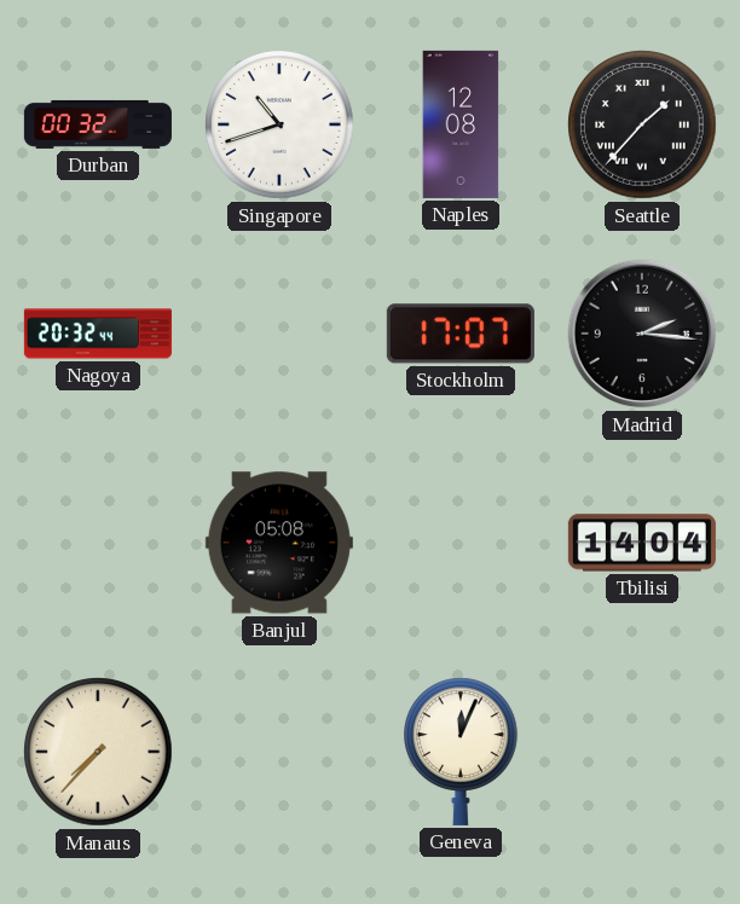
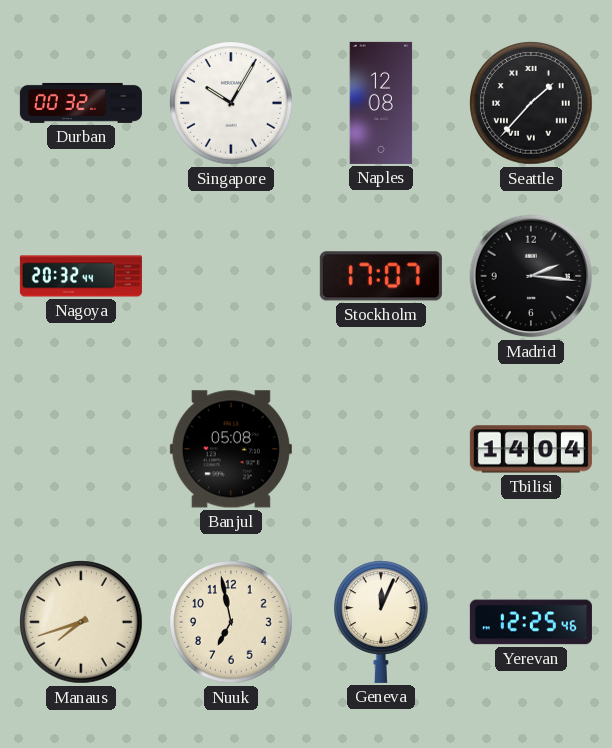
Singapore: 10:42 -> 10:05
Manaus: 7:37 -> 7:42
Nuuk: none -> 6:58
Yerevan: none -> 12:25
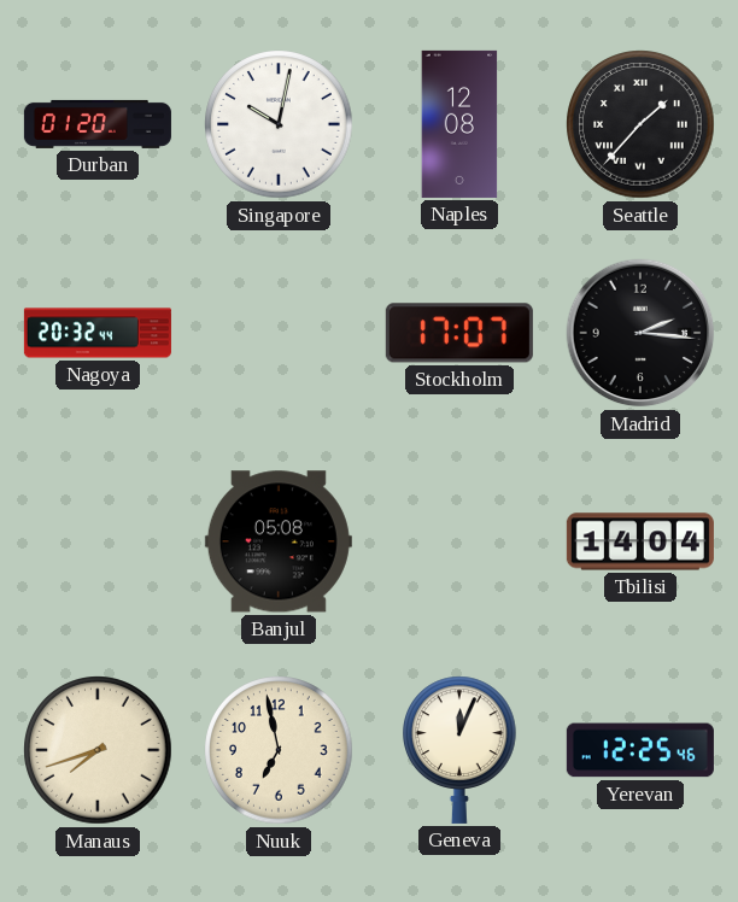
Durban: 00:32 -> 01:20
Singapore: 10:05 -> 10:02
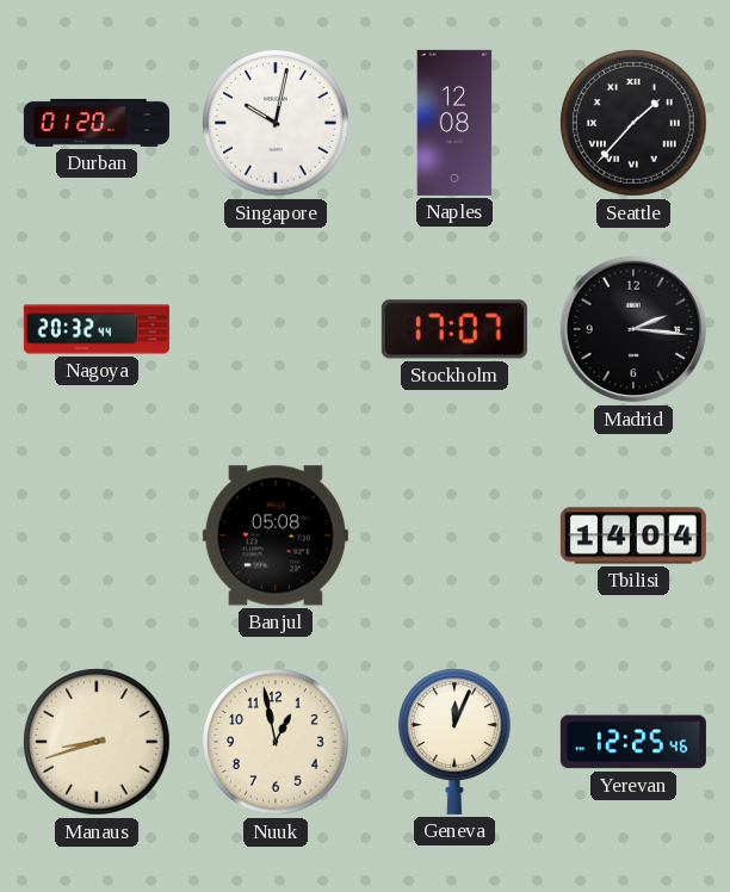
Manaus: 7:42 -> 8:42
Nuuk: 6:58 -> 12:58
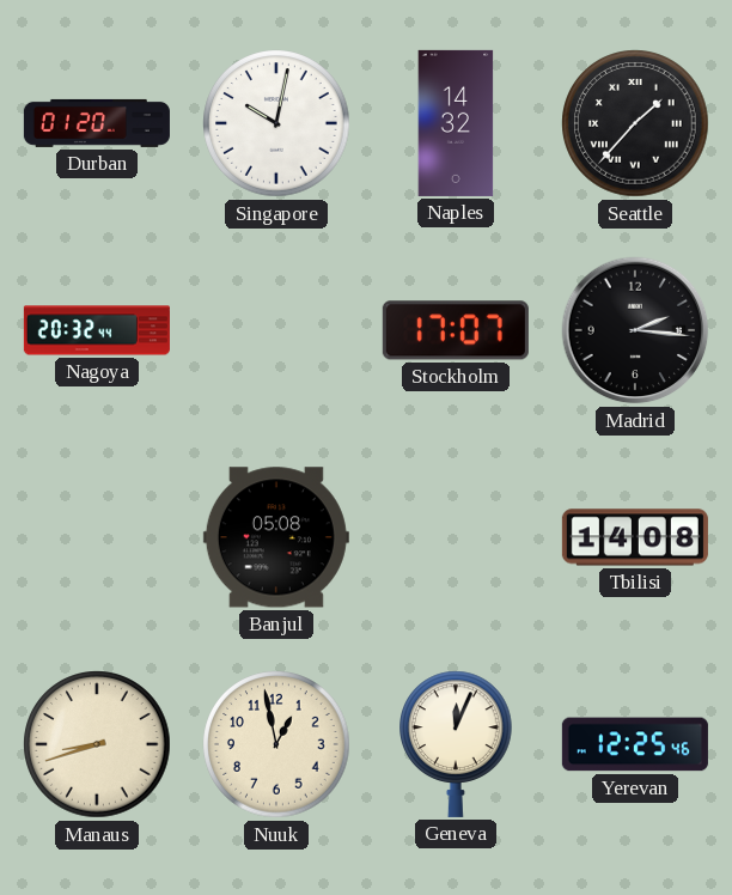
Naples: 12:08 -> 14:32
Tbilisi: 14:04 -> 14:08
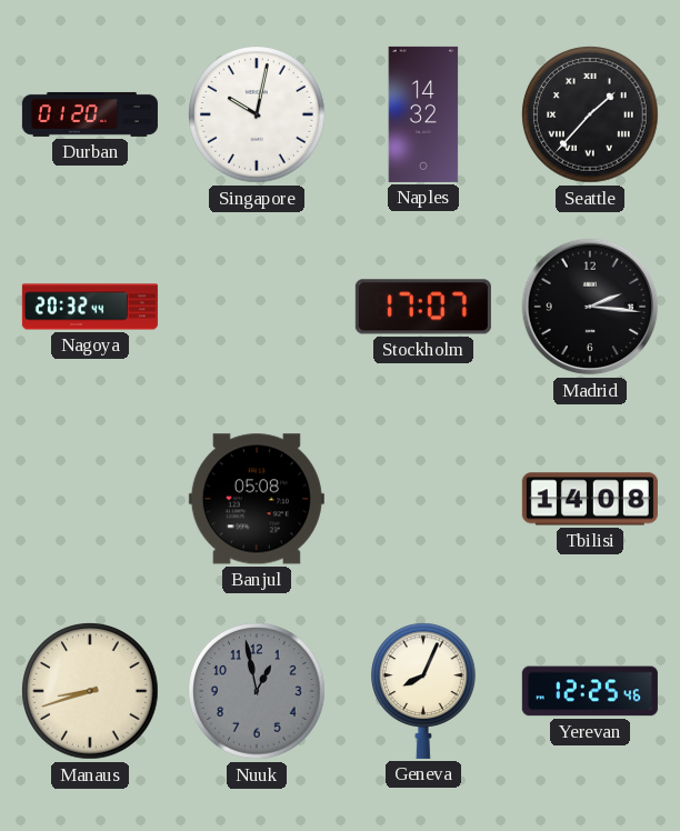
Nuuk dial: cream -> grey
Geneva: 12:04 -> 8:04
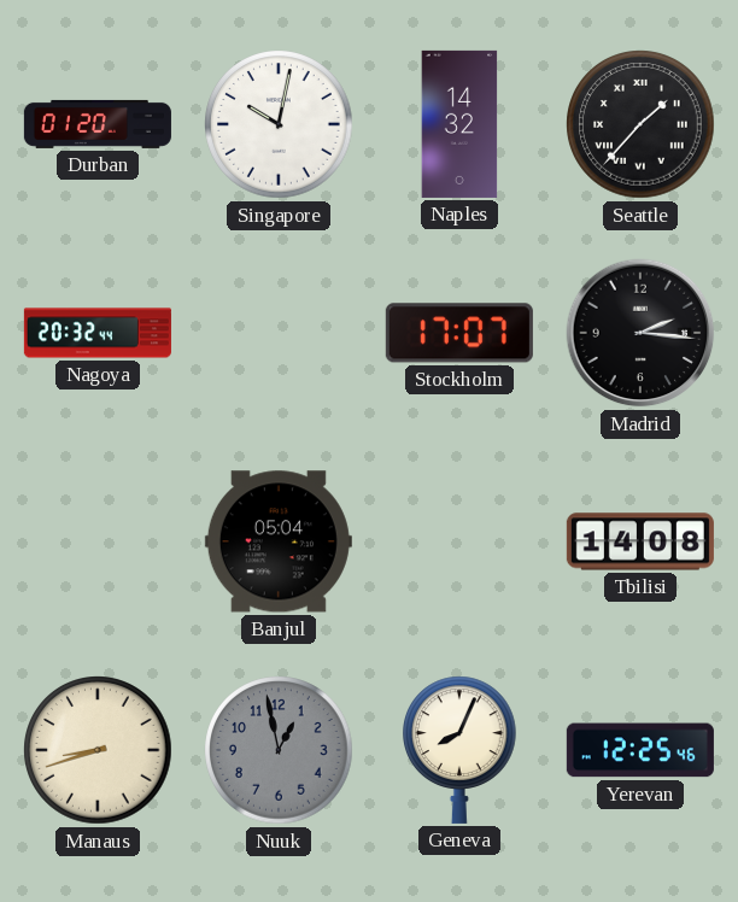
Banjul: 05:08 -> 05:04
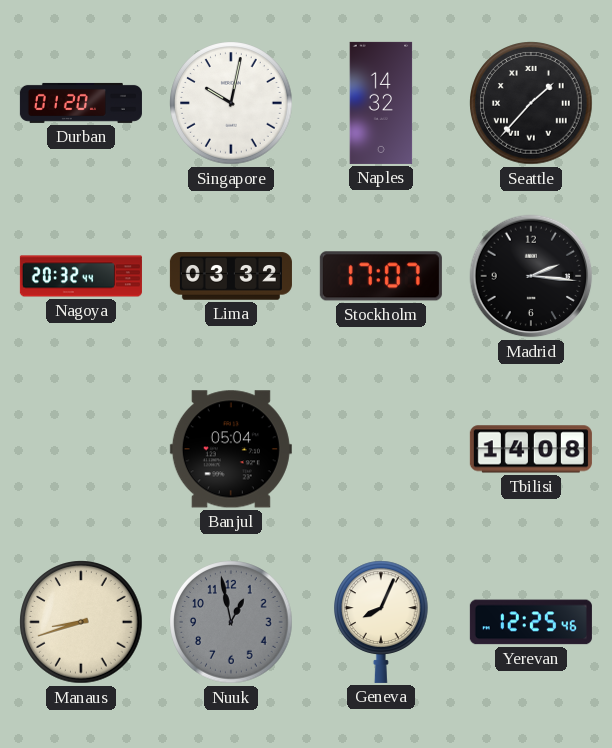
Lima: none -> 03:32
